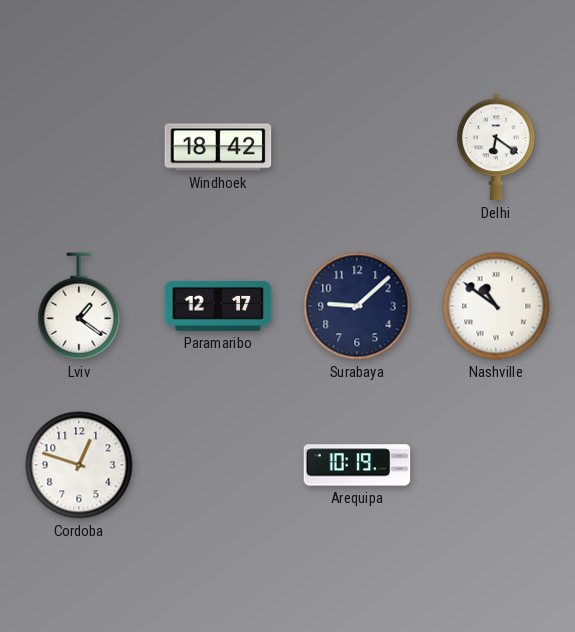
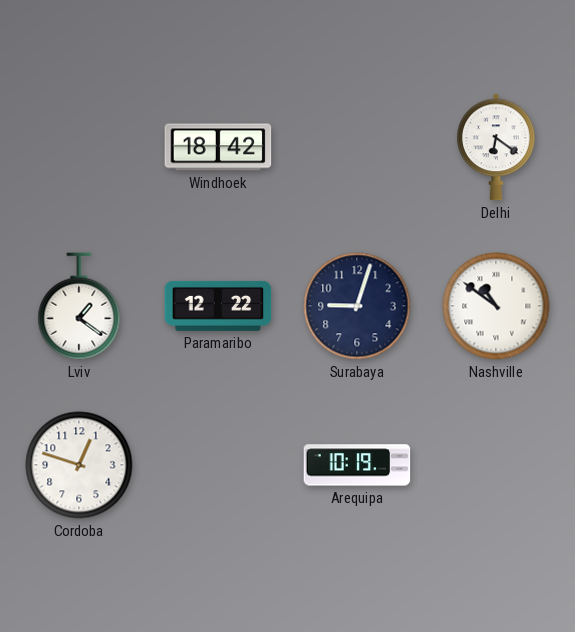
Paramaribo: 12:17 -> 12:22
Surabaya: 9:08 -> 9:03
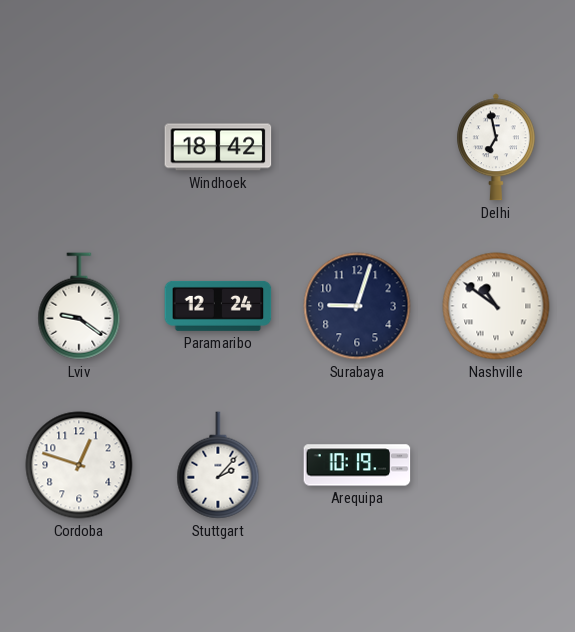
Delhi: 6:21 -> 6:58
Lviv: 1:21 -> 9:21
Paramaribo: 12:22 -> 12:24
Stuttgart: none -> 2:07
